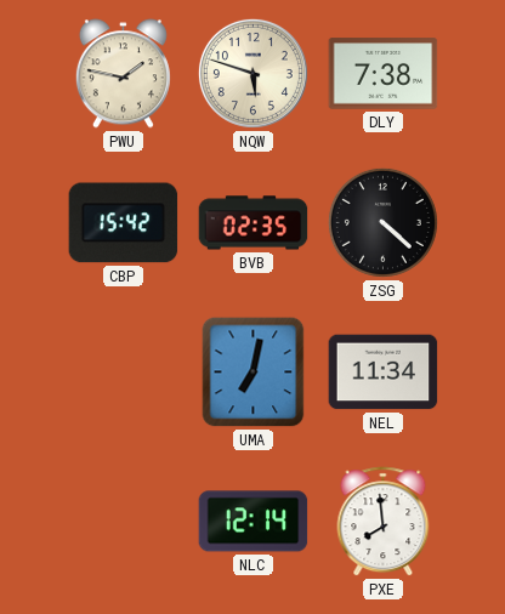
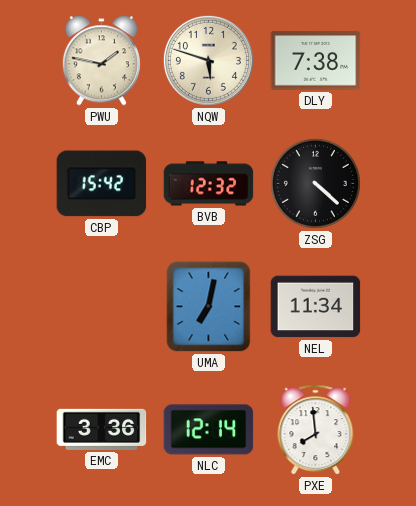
BVB: 02:35 -> 12:32
EMC: none -> 3:36
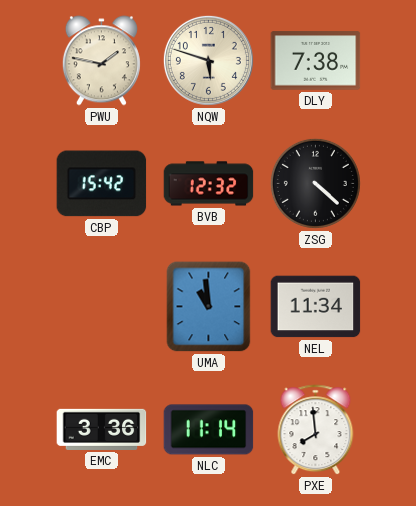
UMA: 7:02 -> 10:59
NLC: 12:14 -> 11:14
